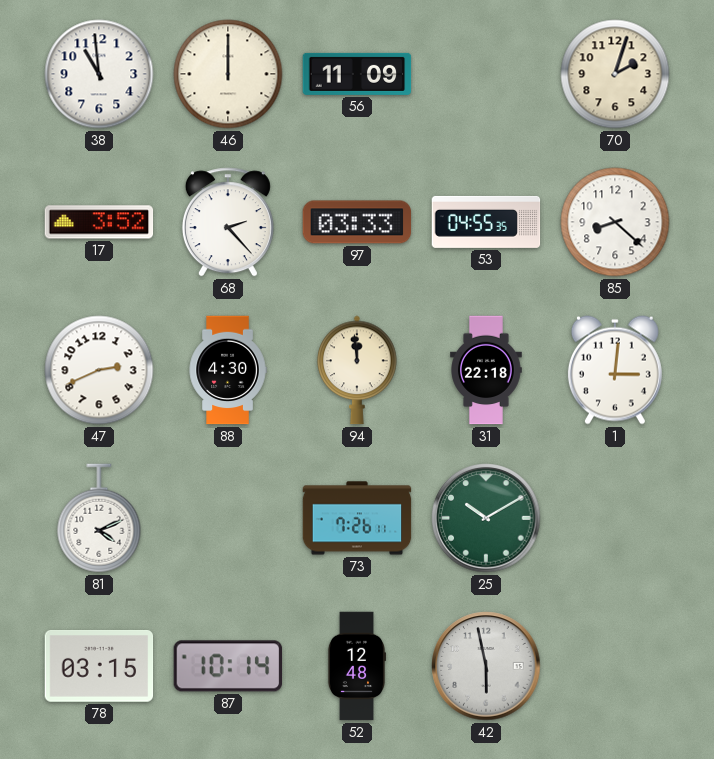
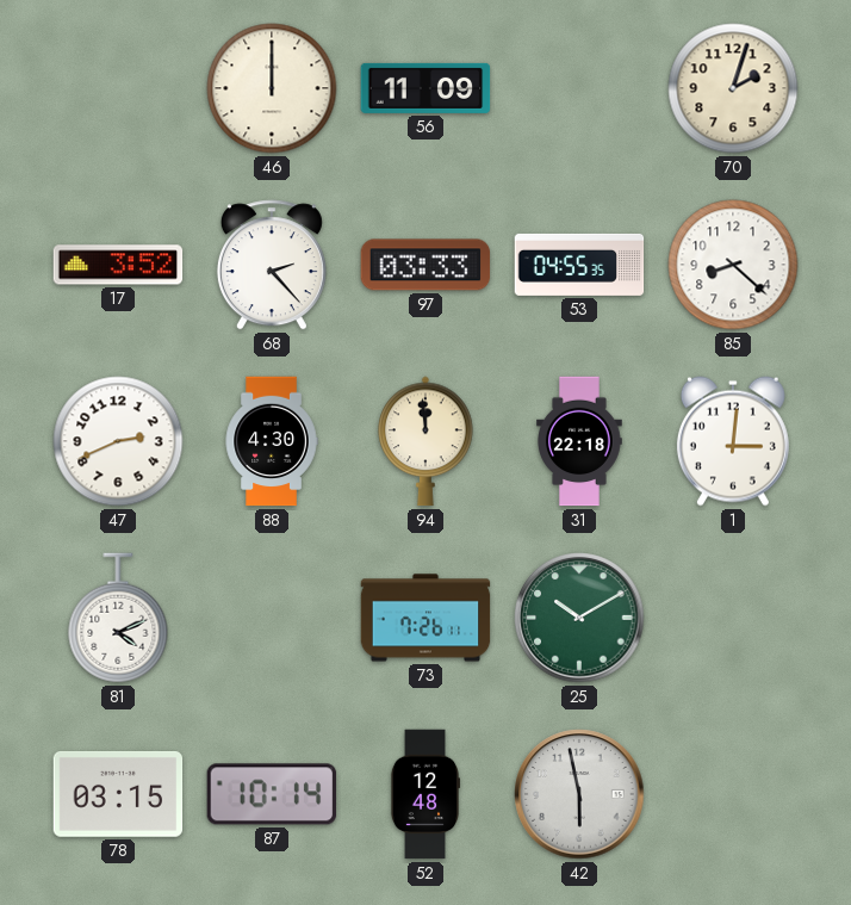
38: 10:59 -> none
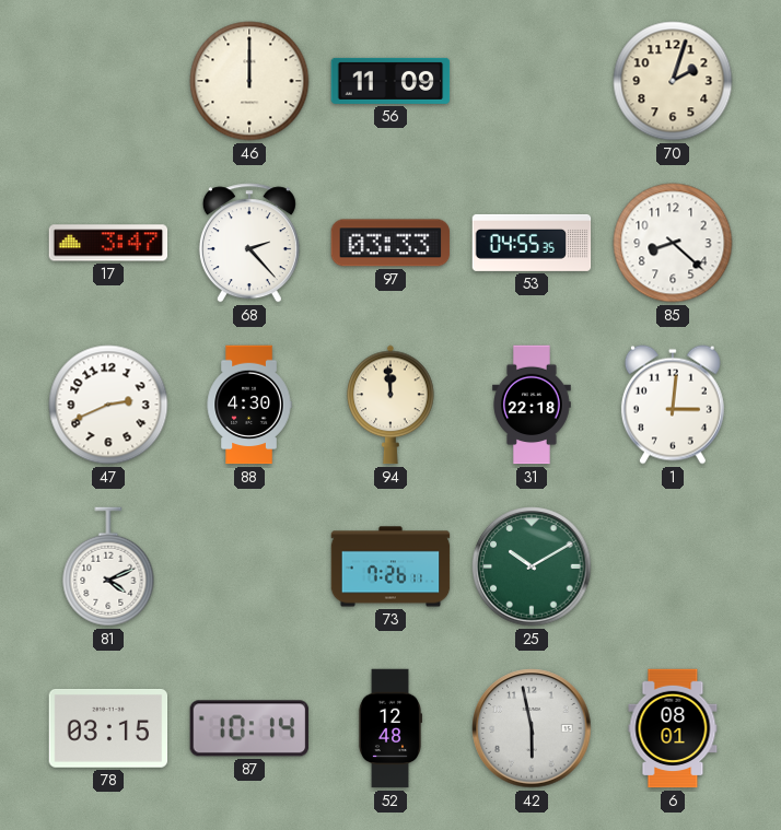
17: 3:52 -> 3:47
6: none -> 08:01
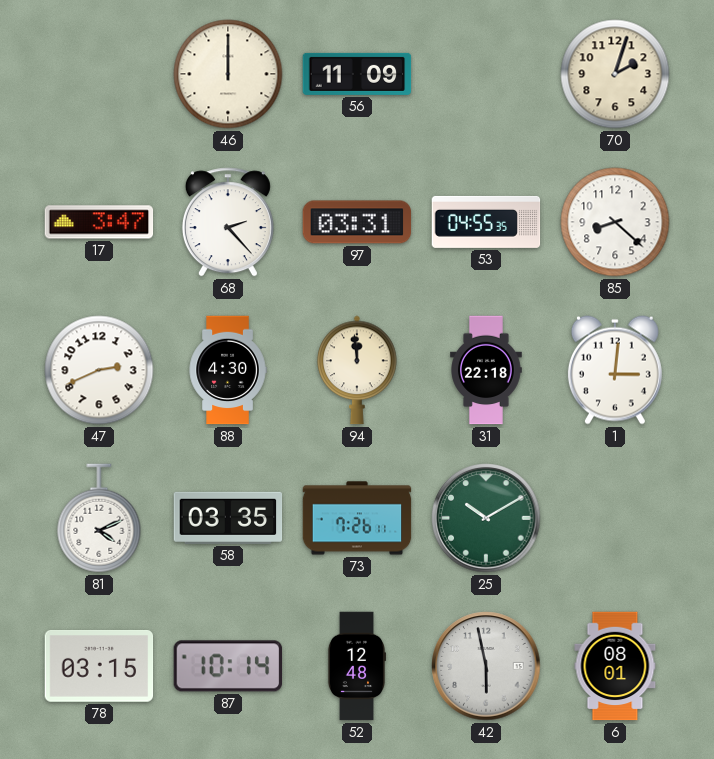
97: 03:33 -> 03:31
58: none -> 03:35
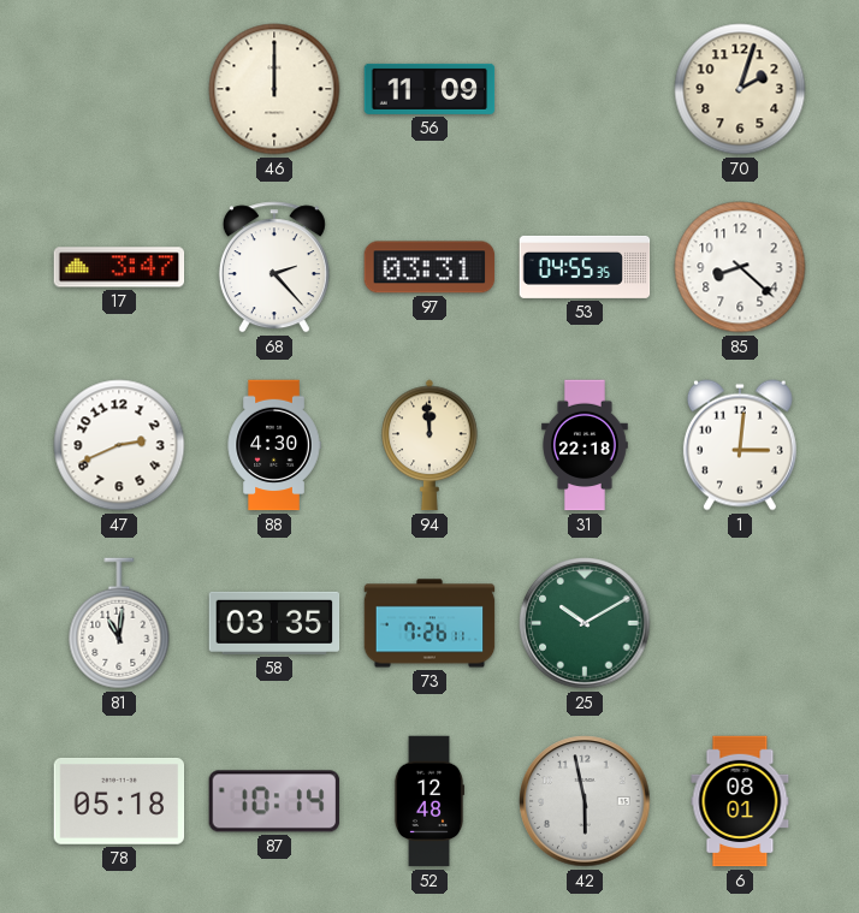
81: 4:11 -> 11:01
78: 03:15 -> 05:18
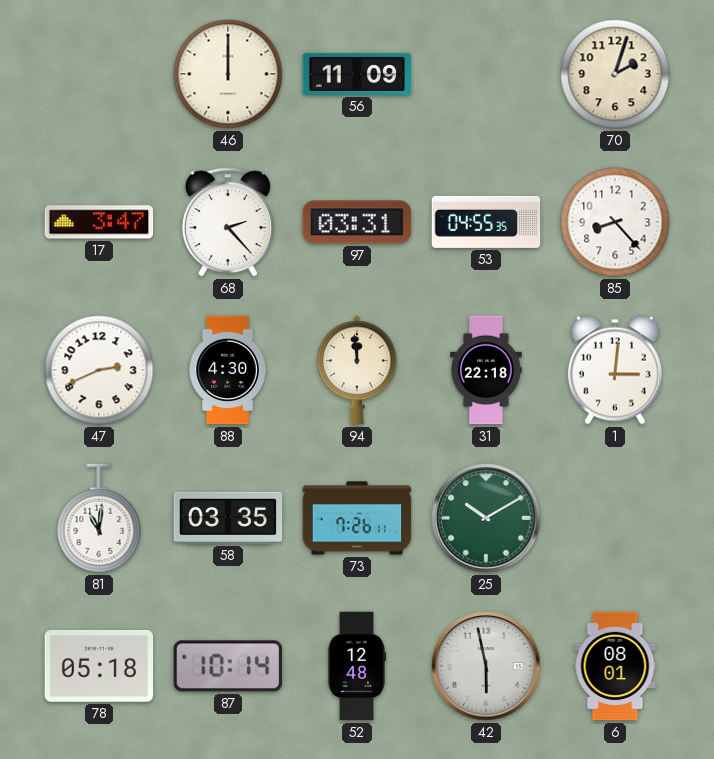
85: 8:22 -> 8:23
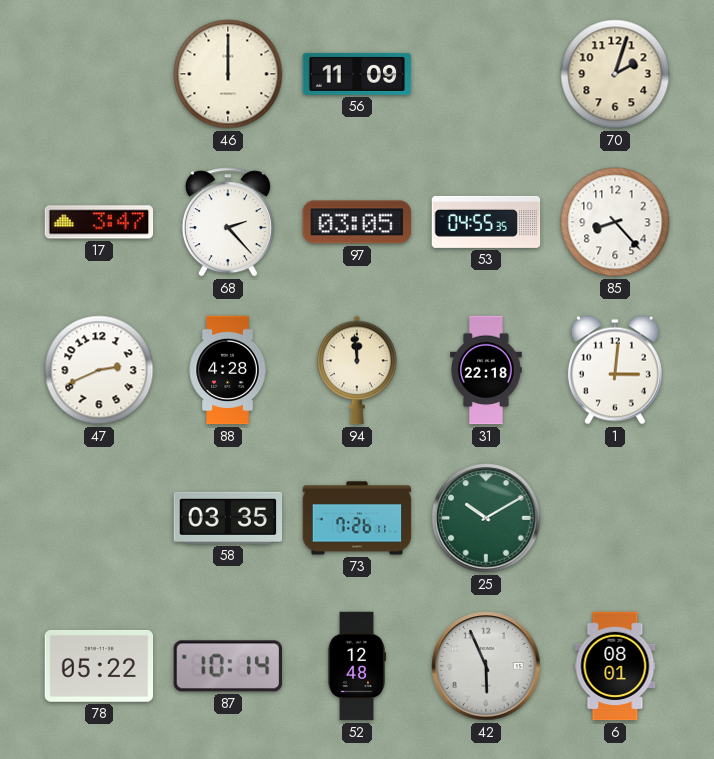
97: 03:31 -> 03:05
88: 4:30 -> 4:28
81: 11:01 -> none
78: 05:18 -> 05:22
42: 5:58 -> 5:56
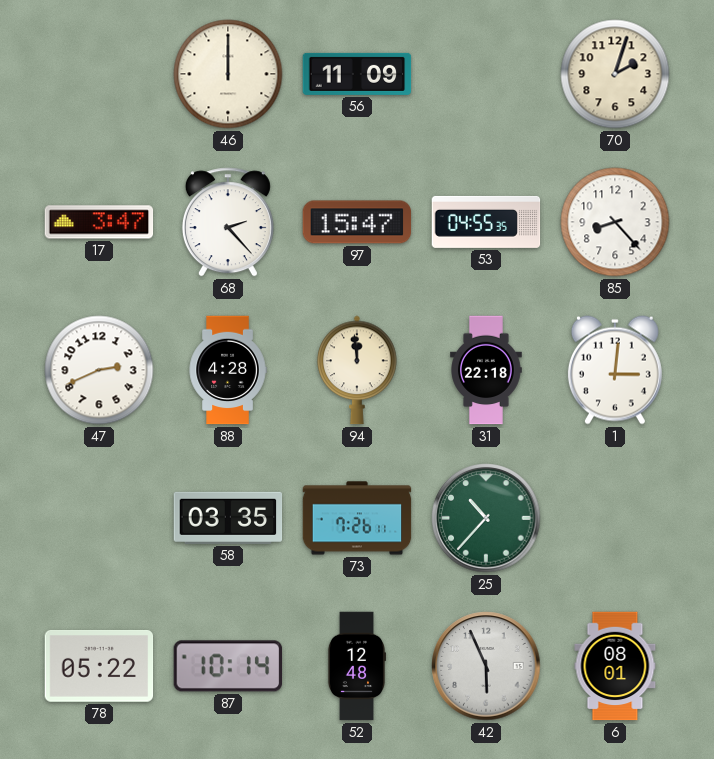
97: 03:05 -> 15:47
25: 10:10 -> 10:37
